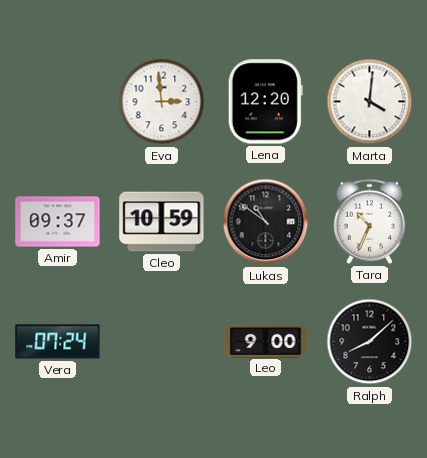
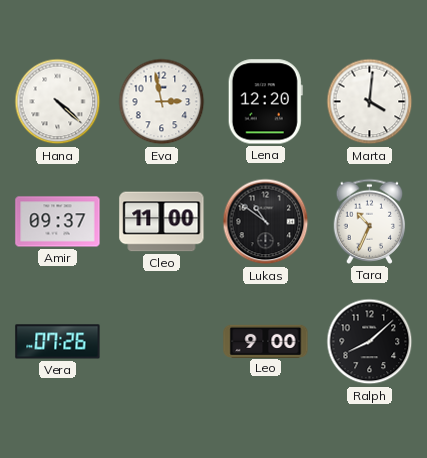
Hana: none -> 4:22
Eva: 2:59 -> 2:58
Cleo: 10:59 -> 11:00
Vera: 07:24 -> 07:26
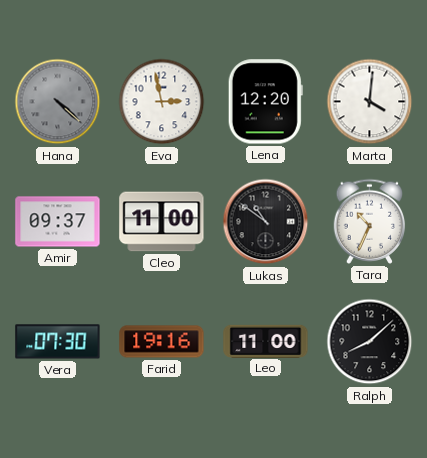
Hana dial: white -> grey
Vera: 07:26 -> 07:30
Farid: none -> 19:16
Leo: 9:00 -> 11:00
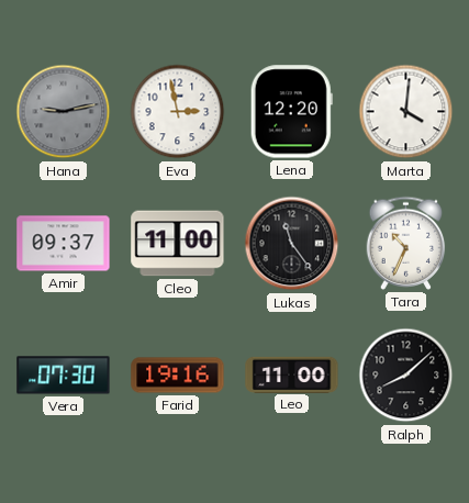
Hana: 4:22 -> 9:13
Lukas: 10:51 -> 11:24
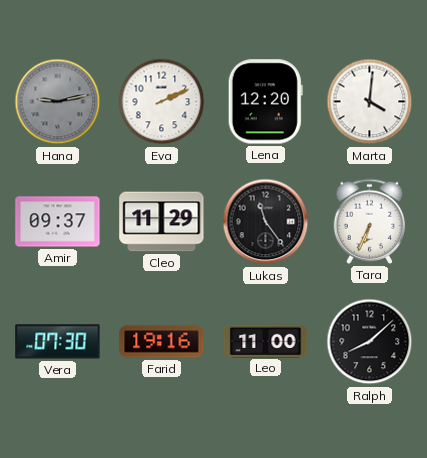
Eva: 2:58 -> 2:11
Cleo: 11:00 -> 11:29
Tara: 10:34 -> 6:34
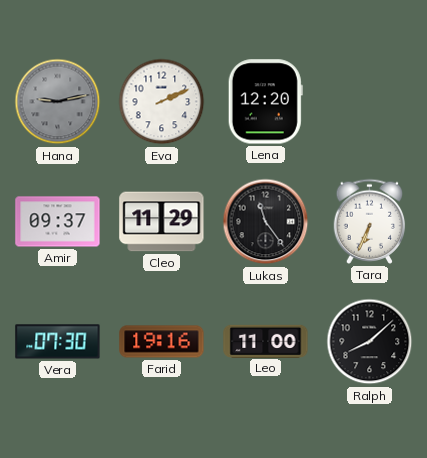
Marta: 4:01 -> none
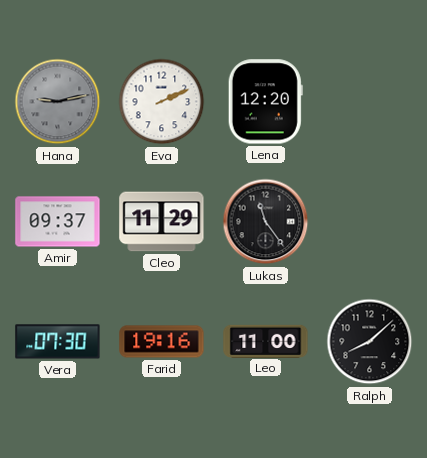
Tara: 6:34 -> none
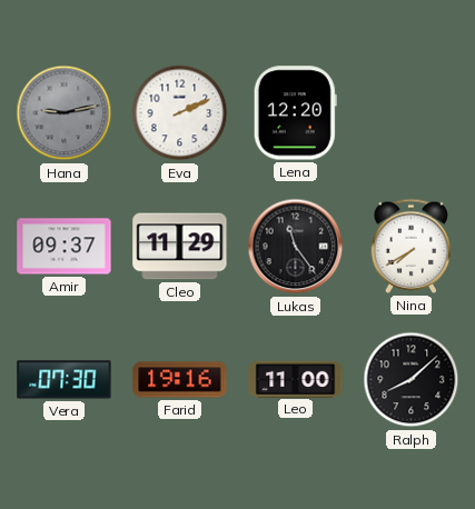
Nina: none -> 7:40
